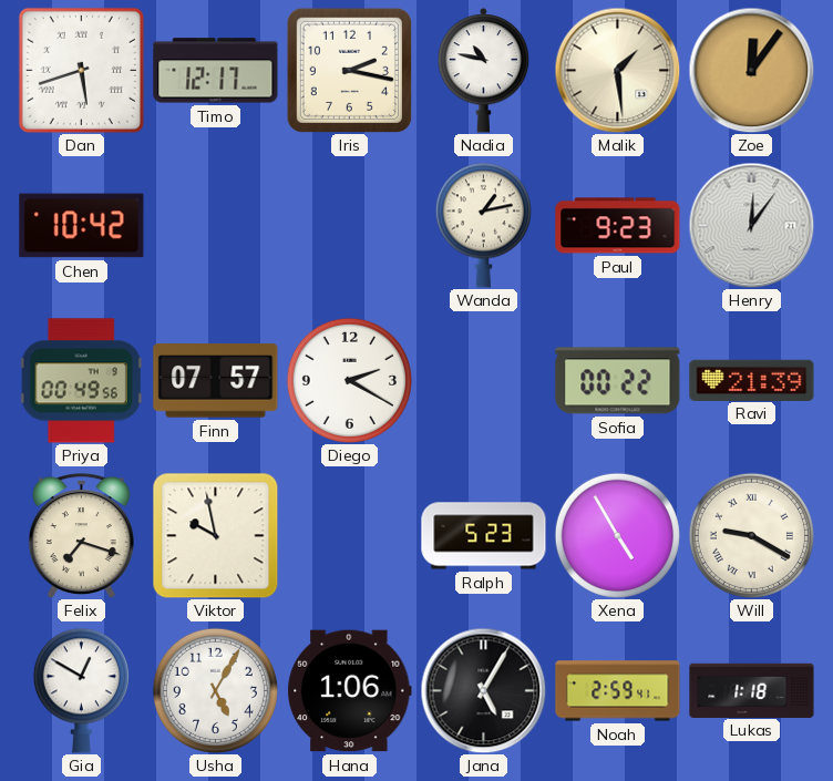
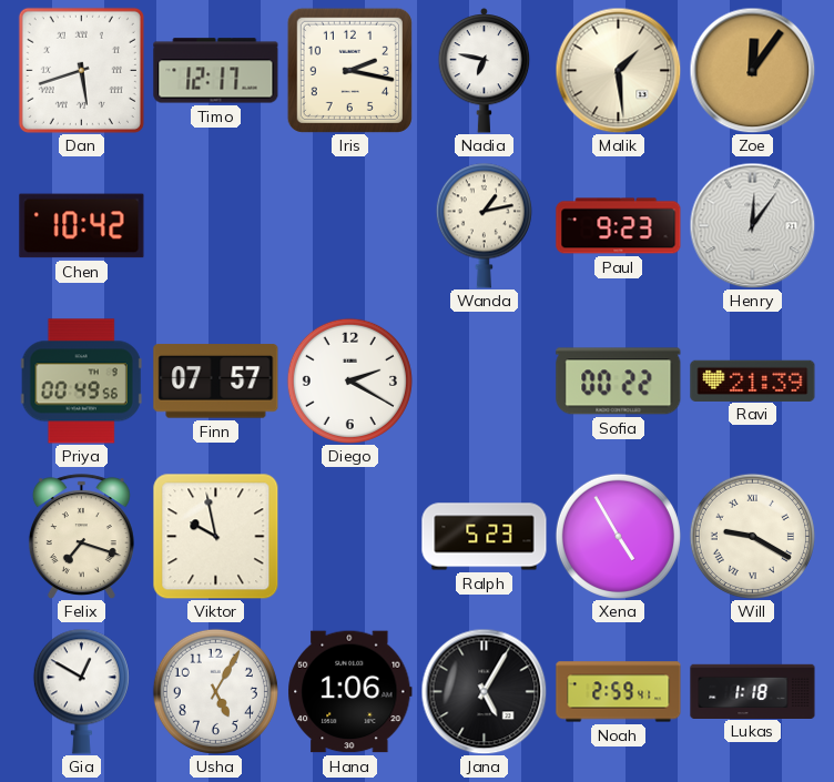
Nadia: 10:47 -> 6:47
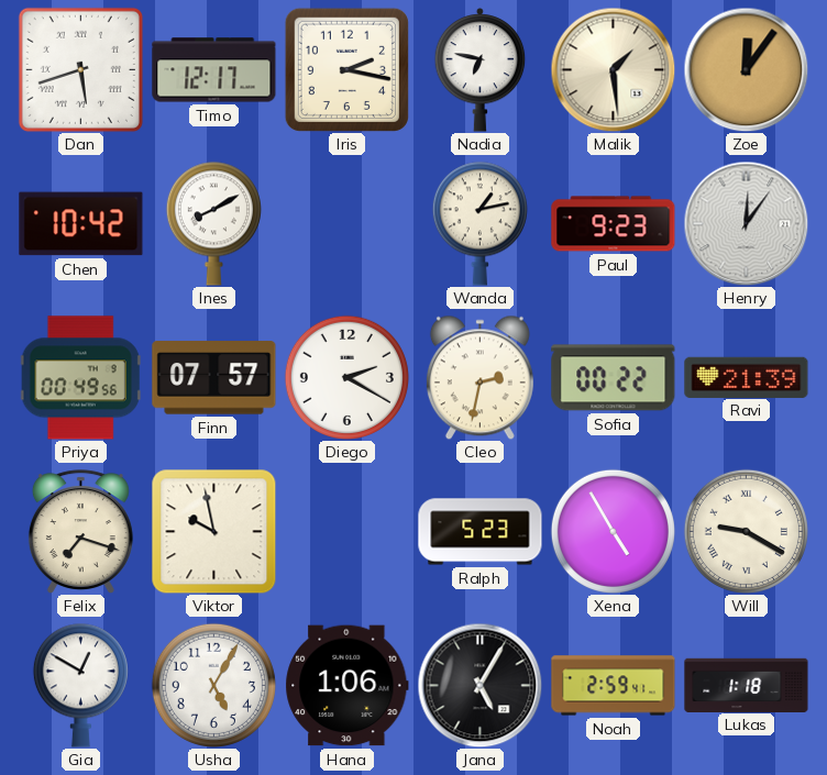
Ines: none -> 8:10
Cleo: none -> 2:32
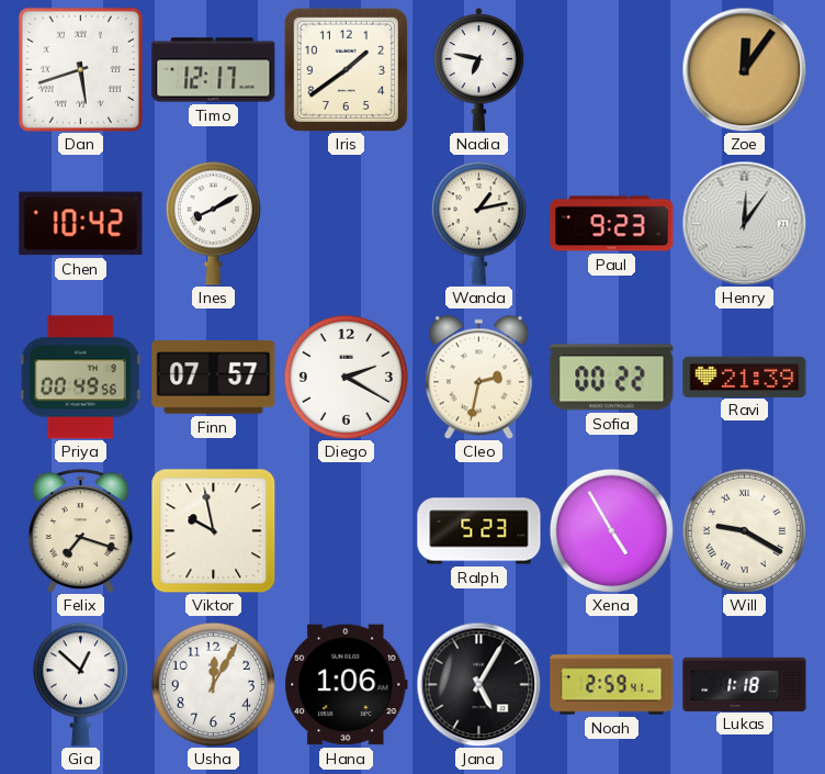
Iris: 2:17 -> 1:39
Malik: 1:29 -> none
Gia: 12:50 -> 12:52
Usha: 5:05 -> 12:05
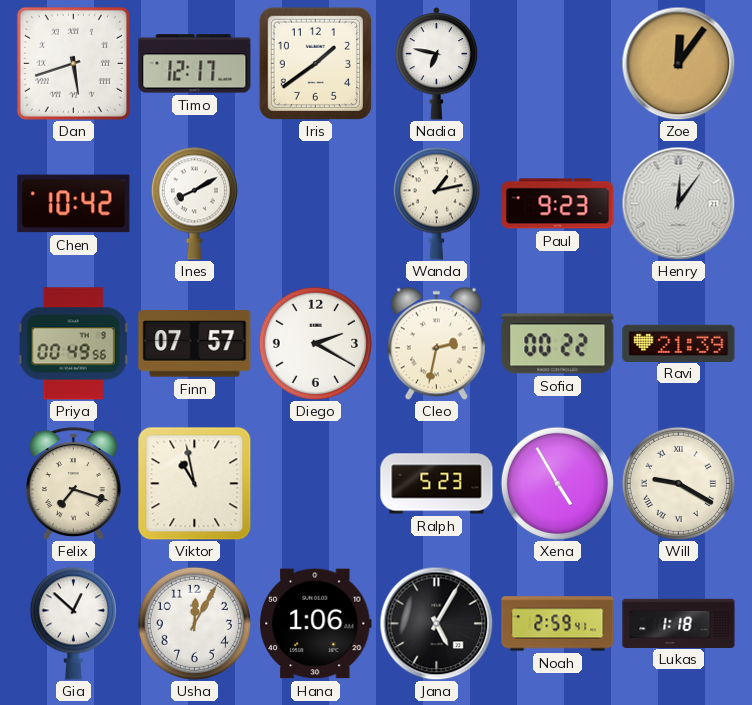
Viktor: 9:58 -> 10:58
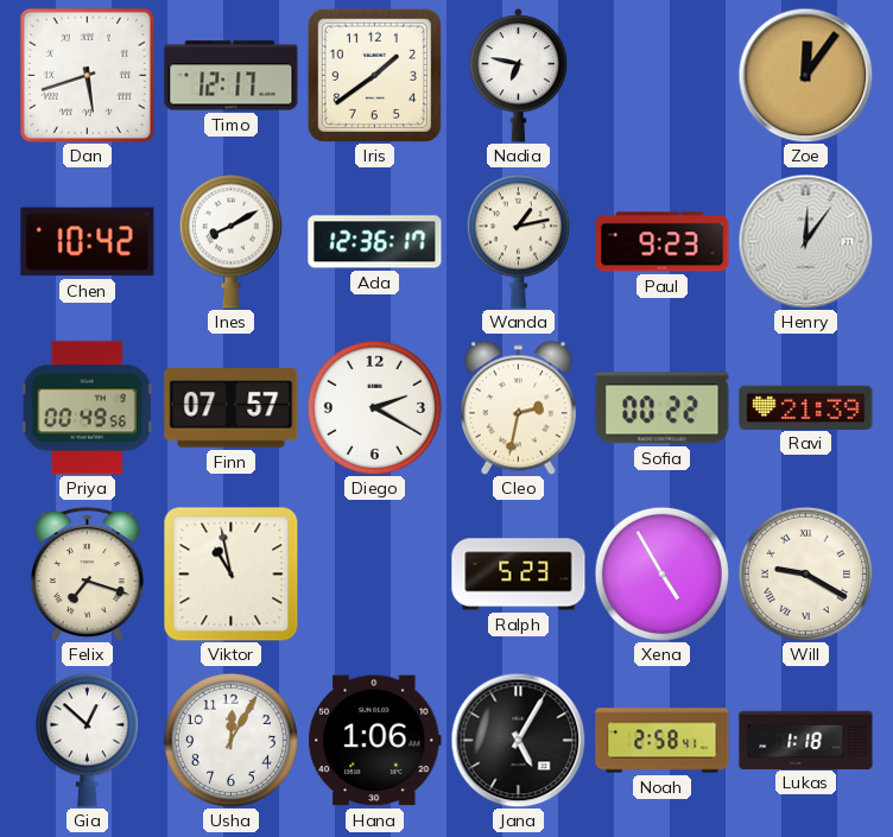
Ada: none -> 12:36
Noah: 2:59 -> 2:58
